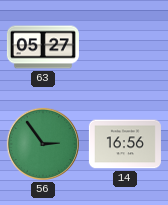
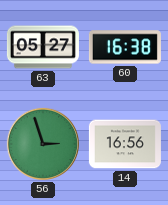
60: none -> 16:38
56: 2:54 -> 2:57
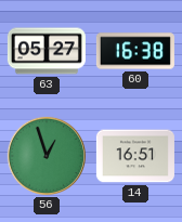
56: 2:57 -> 12:57
14: 16:56 -> 16:51
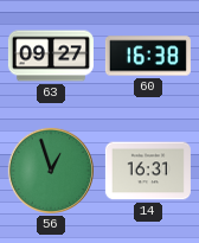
63: 05:27 -> 09:27
14: 16:51 -> 16:31
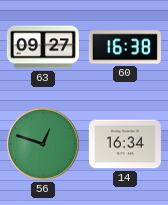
56: 12:57 -> 12:48
14: 16:31 -> 16:34
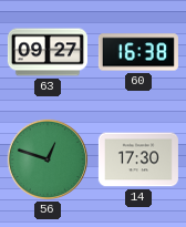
14: 16:34 -> 17:30
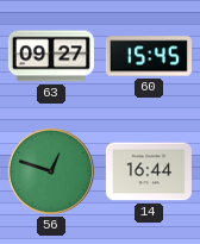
60: 16:38 -> 15:45
14: 17:30 -> 16:44
